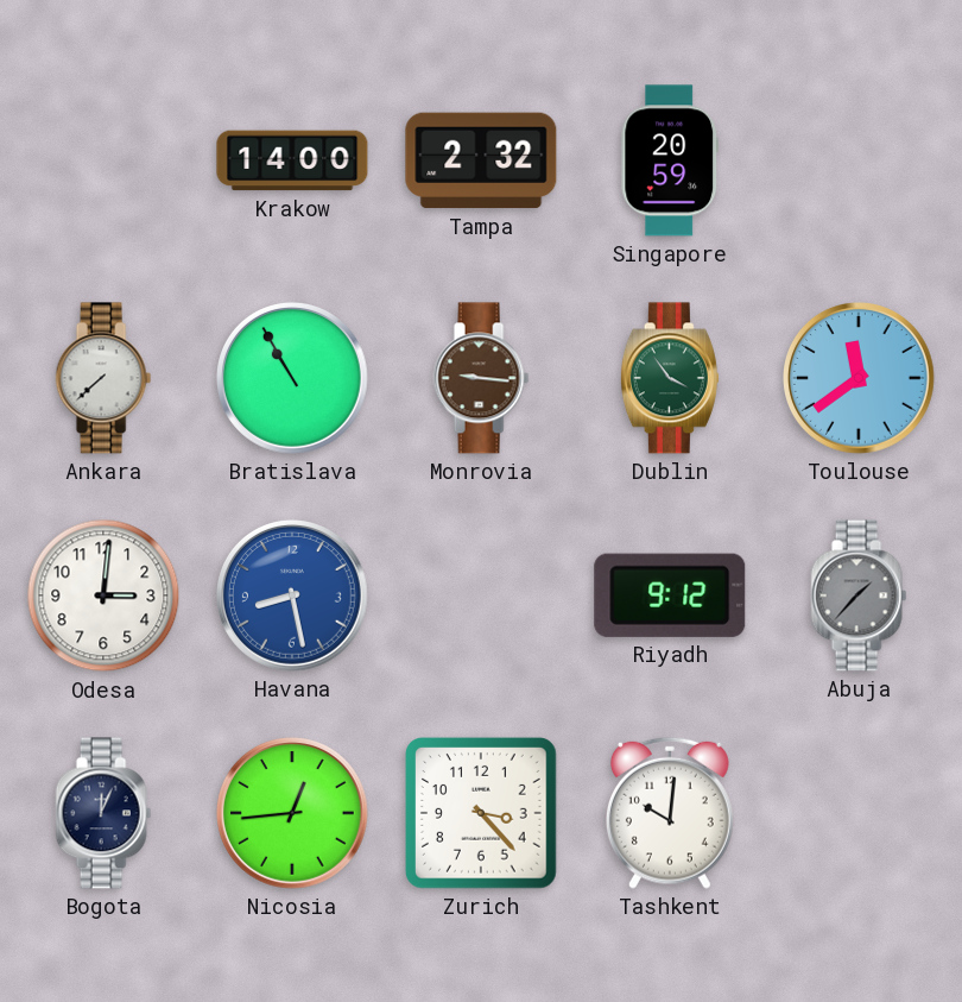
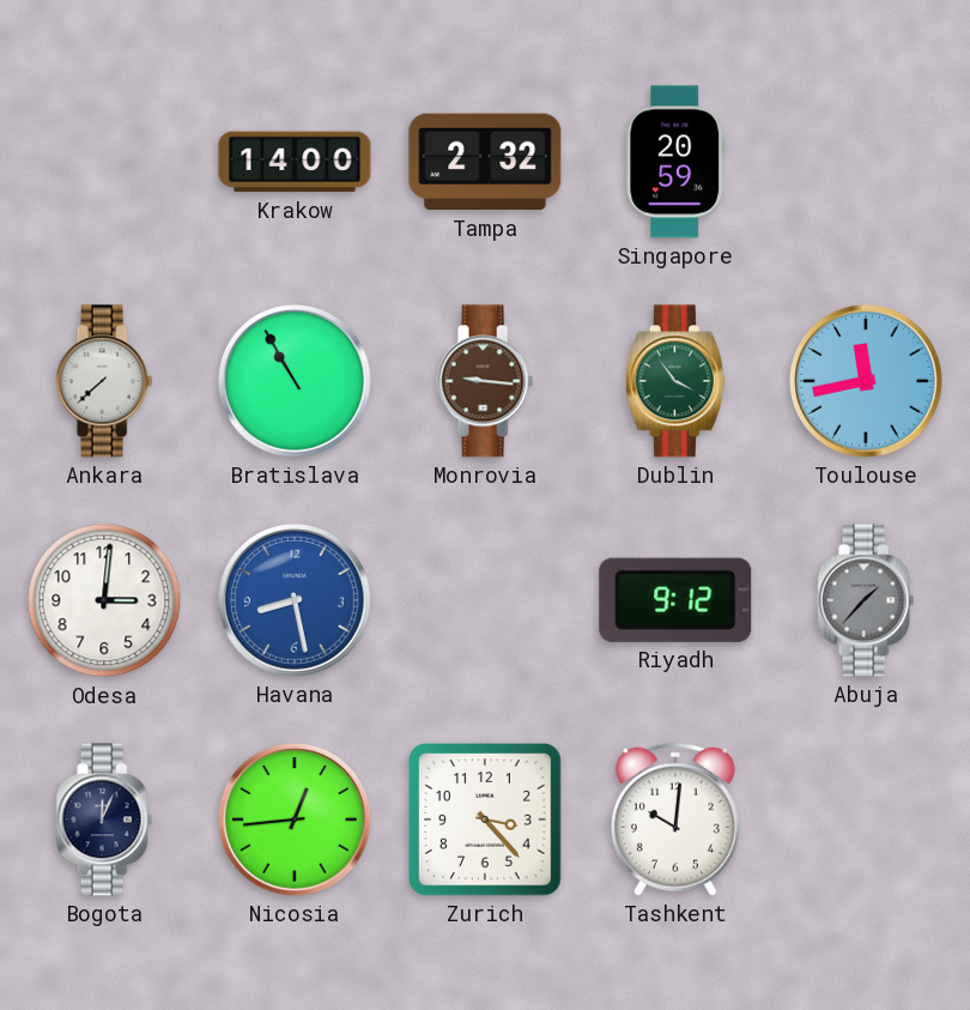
Toulouse: 11:39 -> 11:43
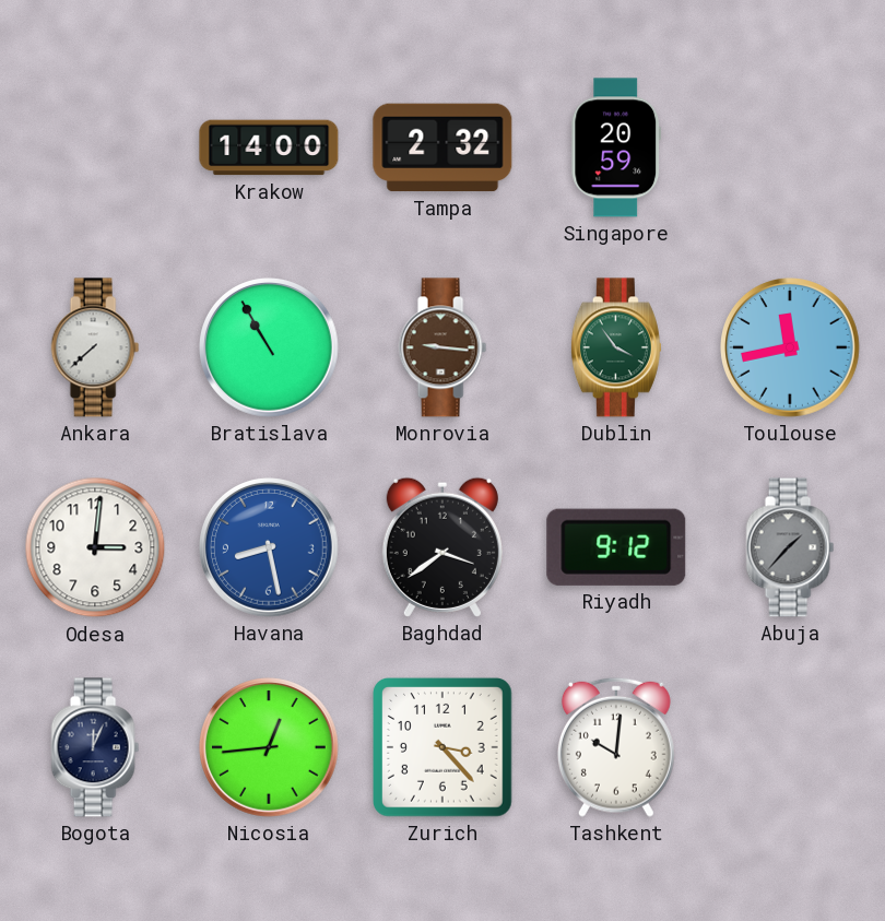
Baghdad: none -> 3:39
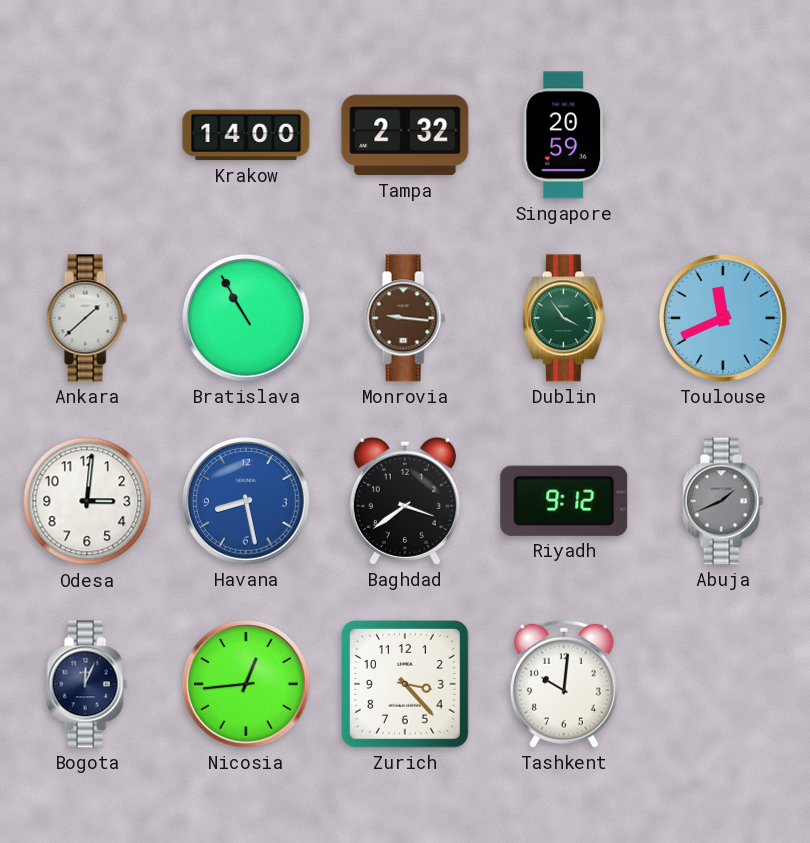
Ankara: 7:38 -> 1:38
Toulouse: 11:43 -> 11:41
Abuja: 1:37 -> 1:41
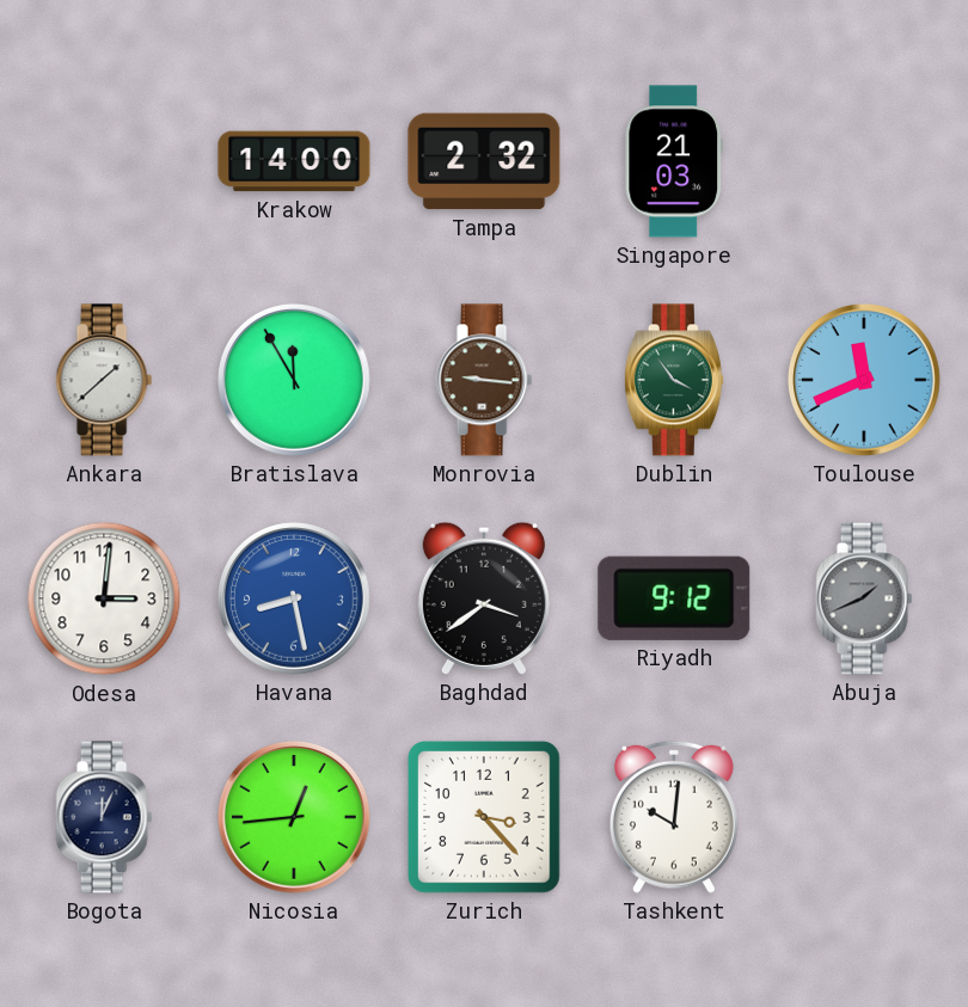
Singapore: 20:59 -> 21:03
Bratislava: 10:55 -> 11:55
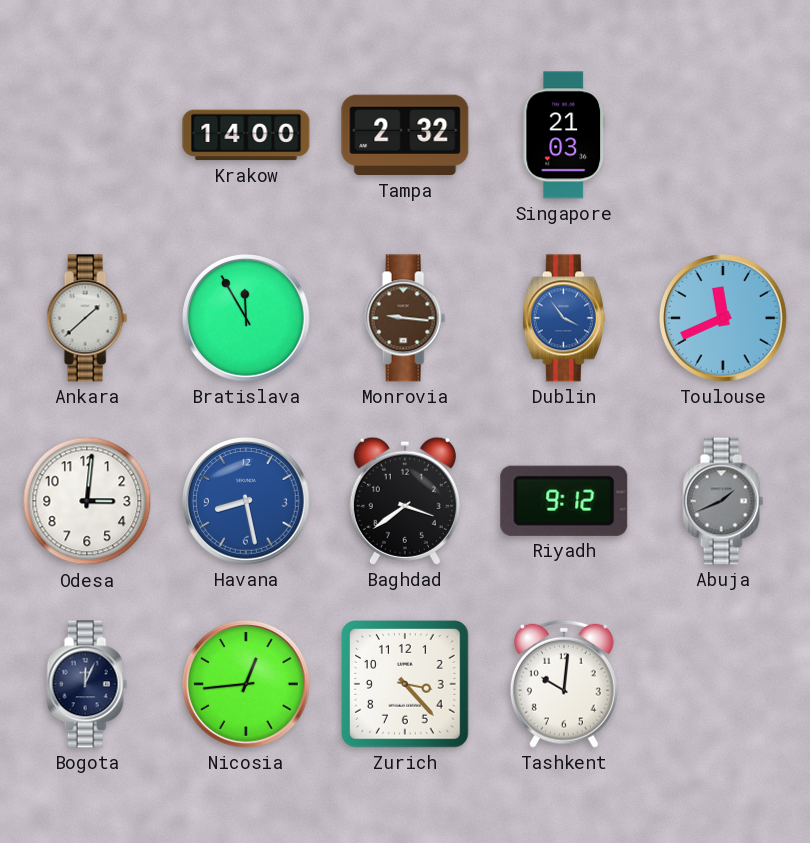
Dublin dial: green -> blue
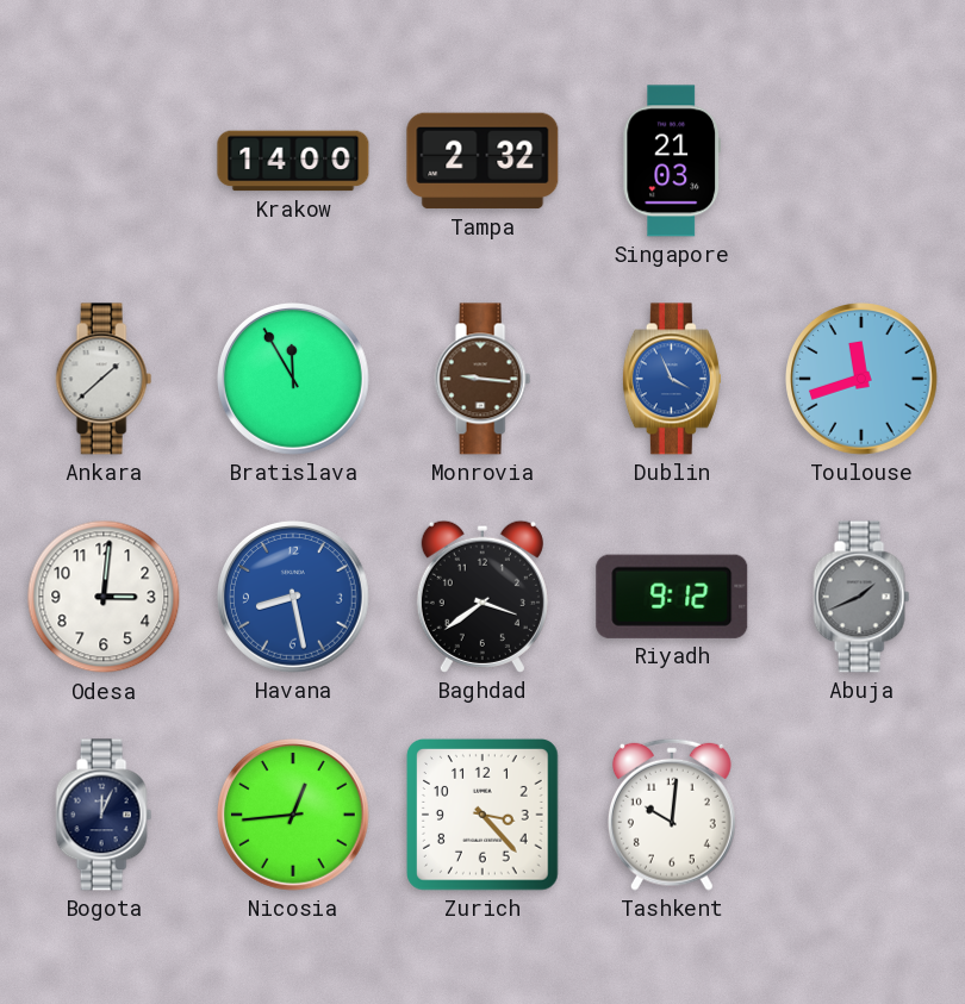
Dublin: 3:54 -> 3:56
Toulouse: 11:41 -> 11:42
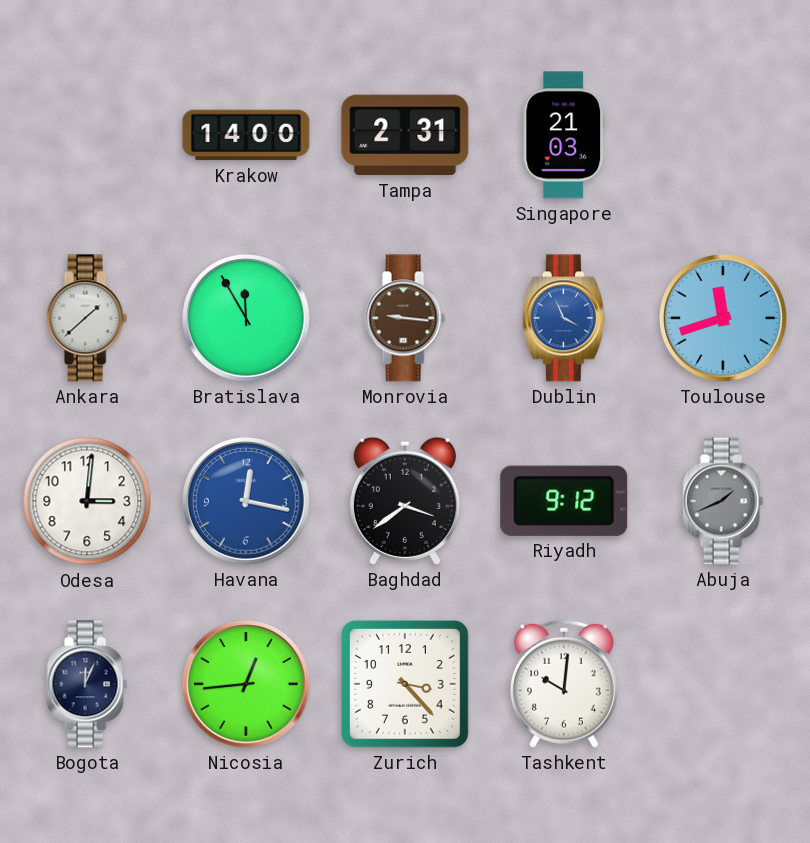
Tampa: 2:32 -> 2:31
Havana: 8:28 -> 12:17
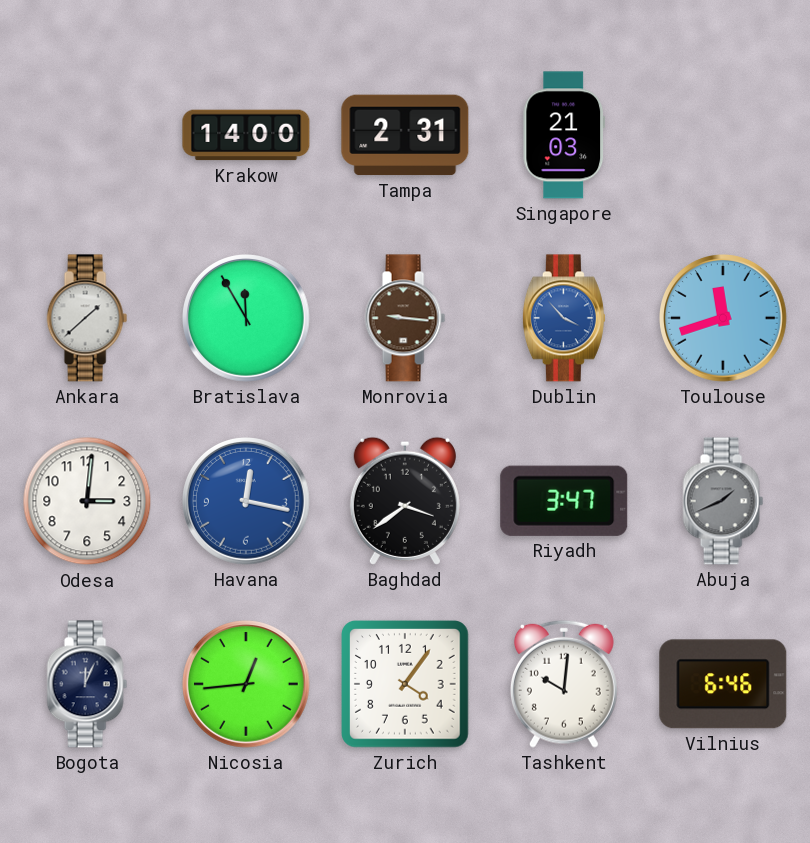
Dublin: 3:56 -> 3:53
Riyadh: 9:12 -> 3:47
Zurich: 3:23 -> 4:06
Vilnius: none -> 6:46
